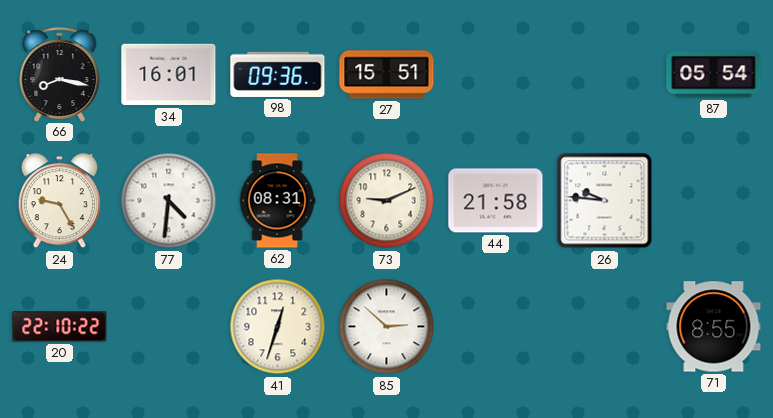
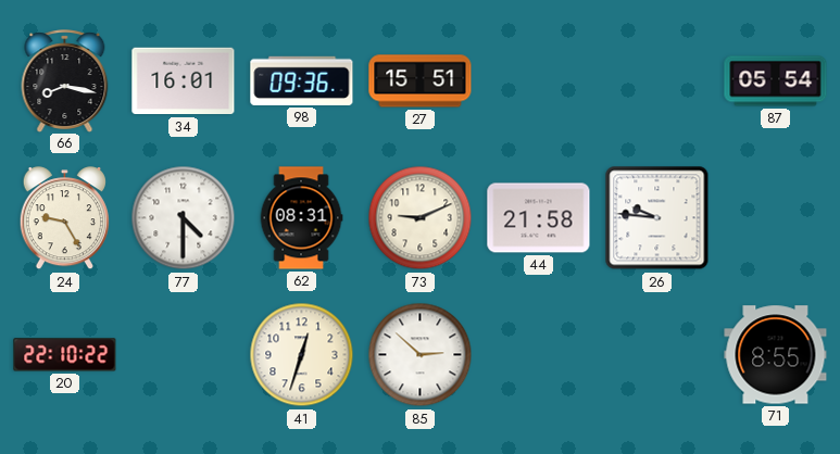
77: 4:31 -> 4:30
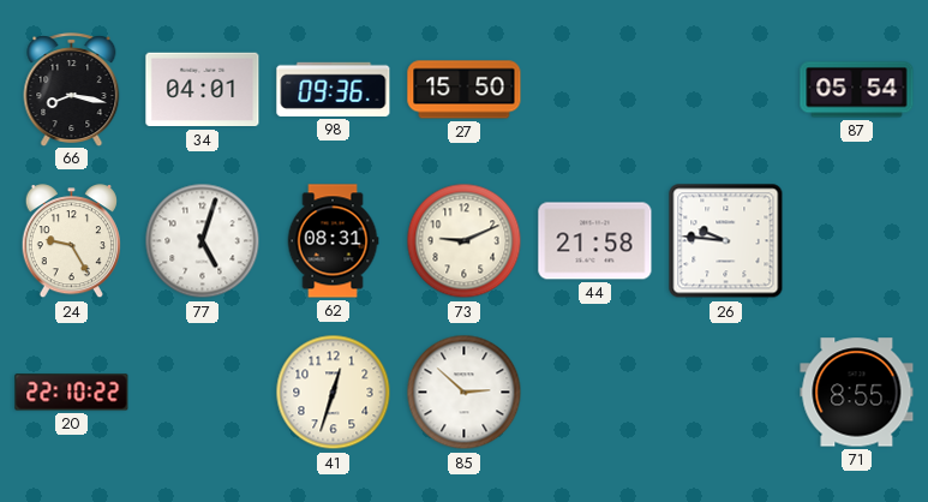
34: 16:01 -> 04:01
27: 15:51 -> 15:50
77: 4:30 -> 5:03
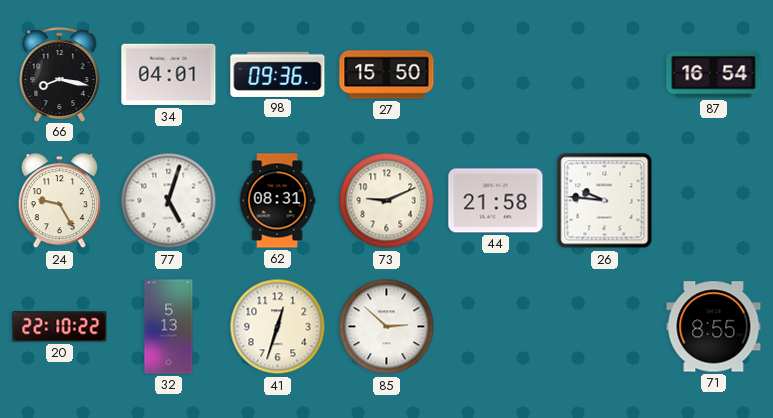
87: 05:54 -> 16:54
32: none -> 5:13
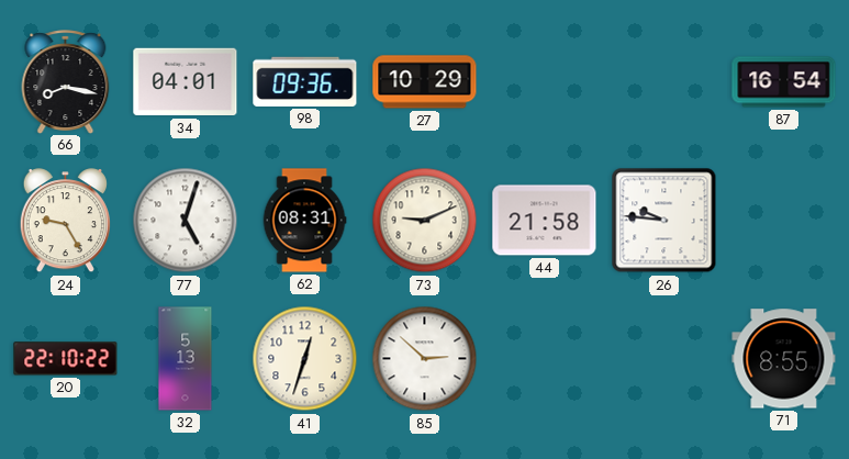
27: 15:50 -> 10:29
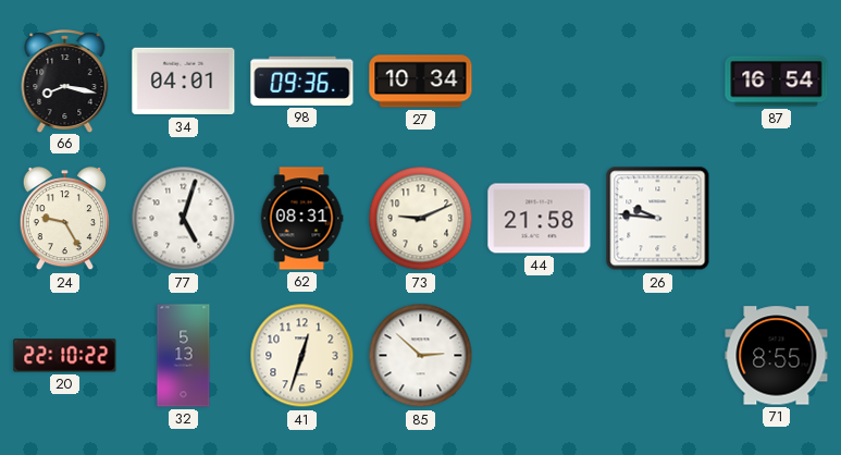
27: 10:29 -> 10:34
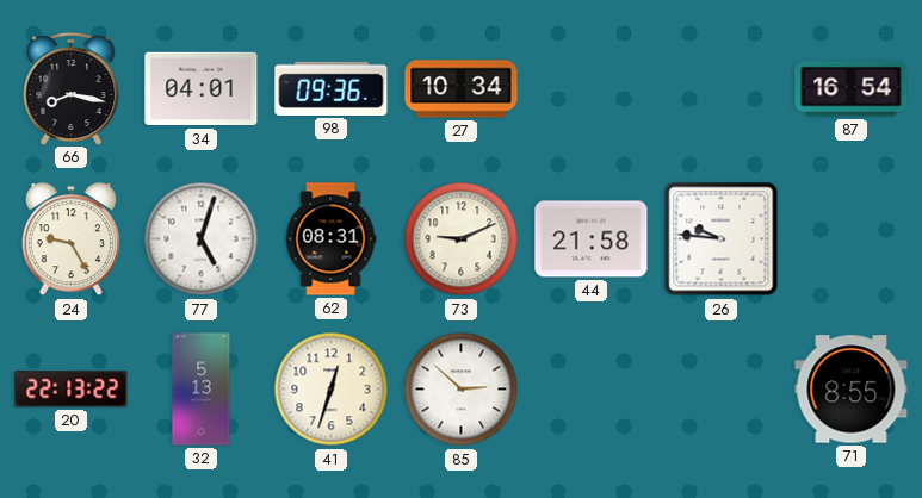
20: 22:10 -> 22:13
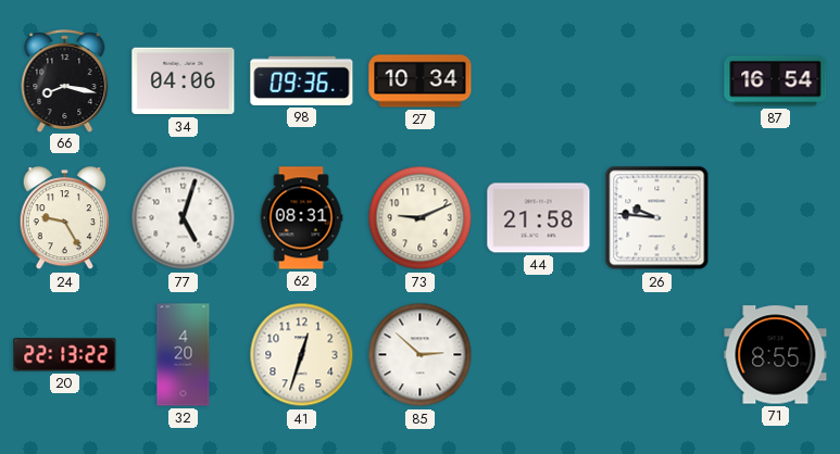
34: 04:01 -> 04:06
32: 5:13 -> 4:20
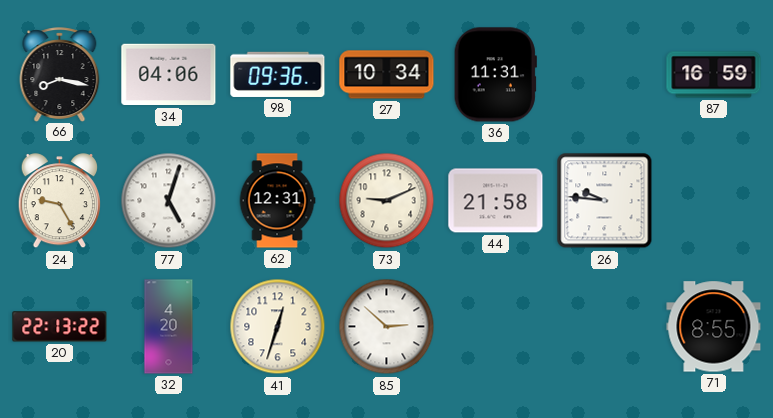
36: none -> 11:31
87: 16:54 -> 16:59
62: 08:31 -> 12:31
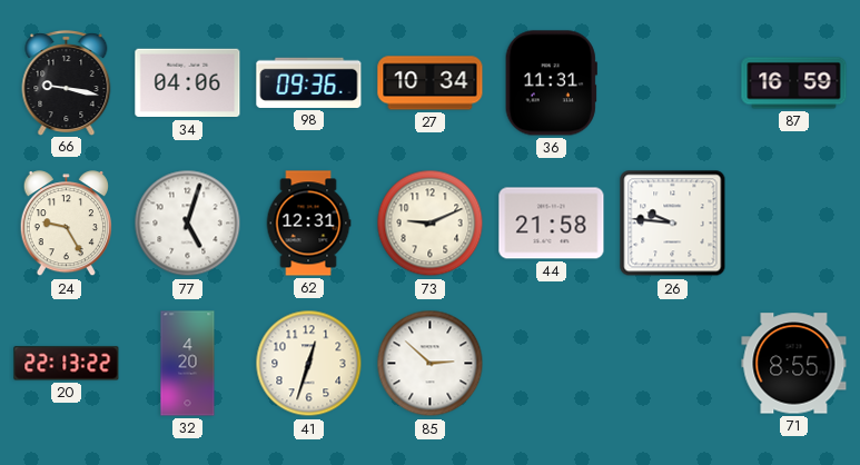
66: 8:17 -> 9:17
